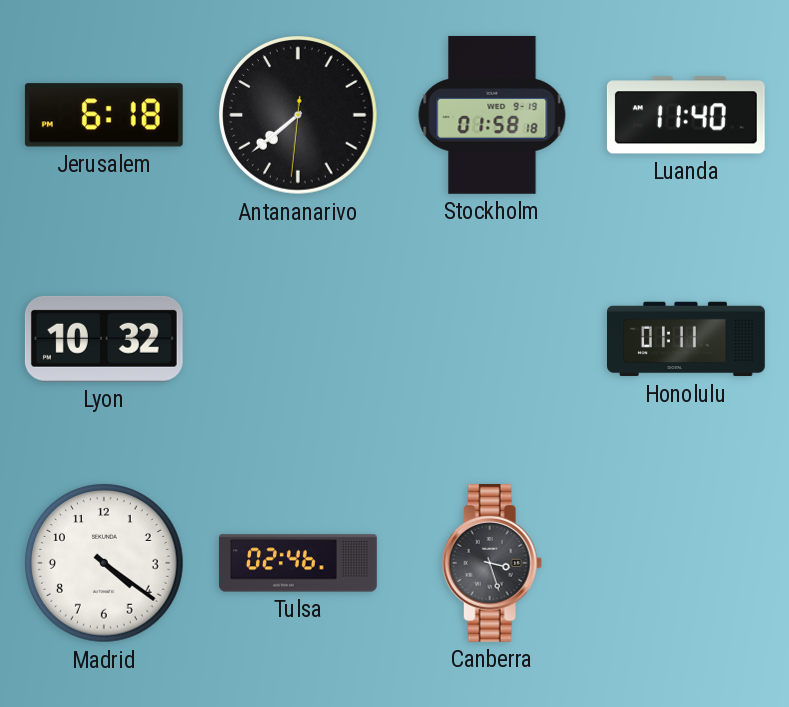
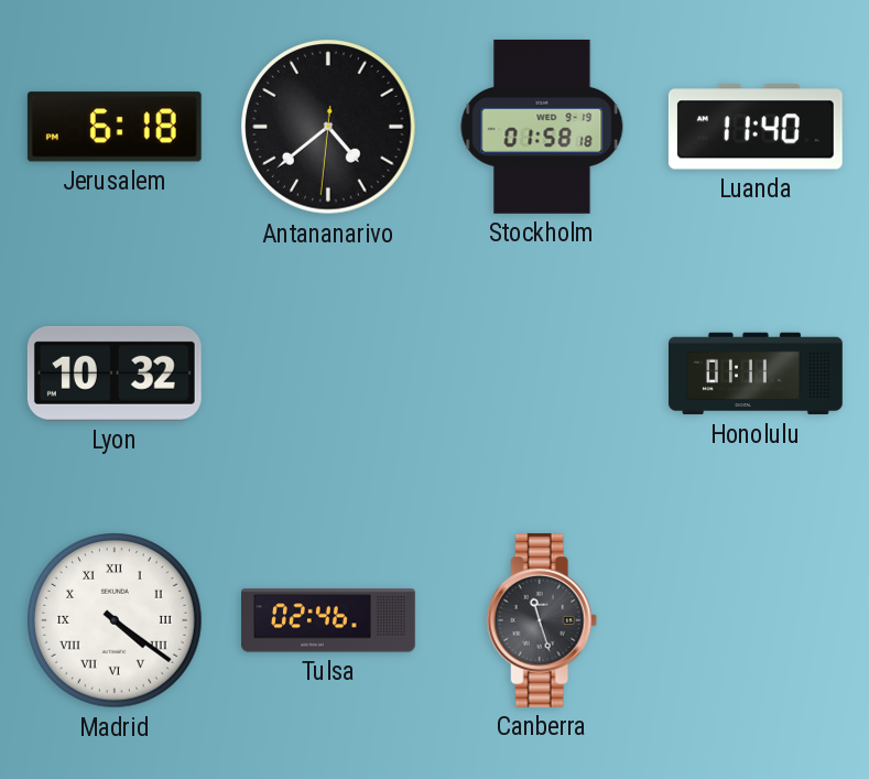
Antananarivo: 7:38 -> 4:38
Madrid numerals: Arabic -> Roman
Canberra: 3:27 -> 11:27
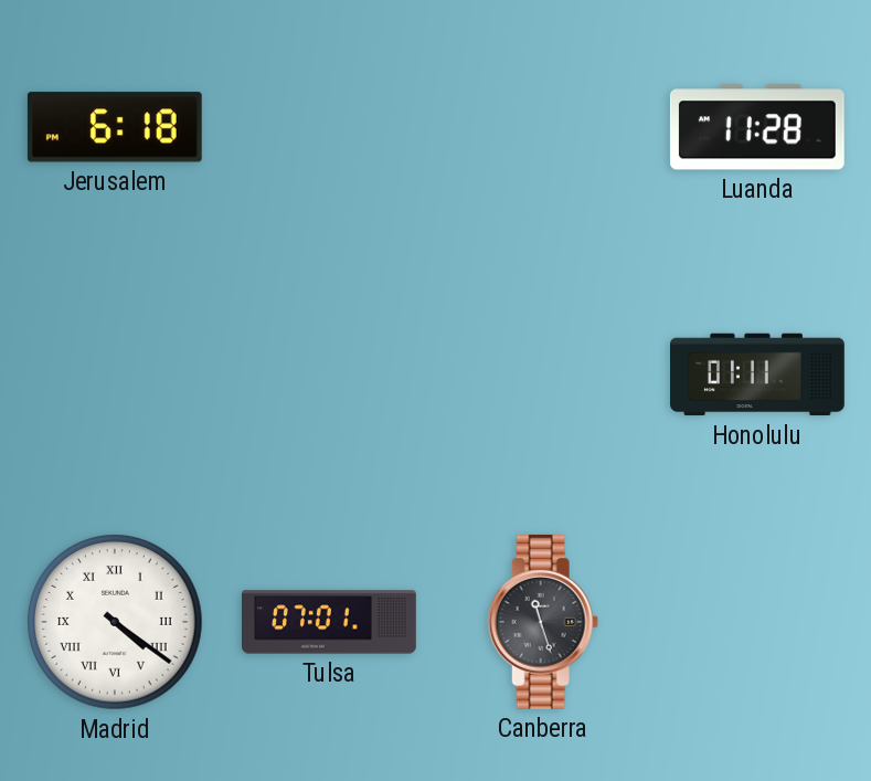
Antananarivo: 4:38 -> none
Stockholm: 01:58 -> none
Luanda: 11:40 -> 11:28
Lyon: 10:32 -> none
Tulsa: 02:46 -> 07:01
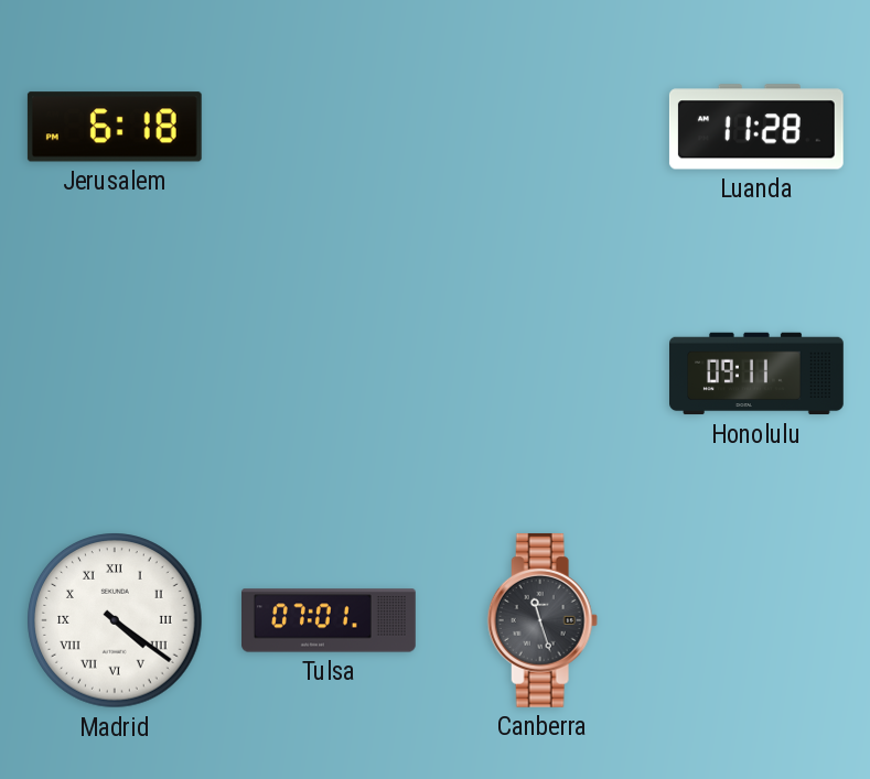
Honolulu: 01:11 -> 09:11
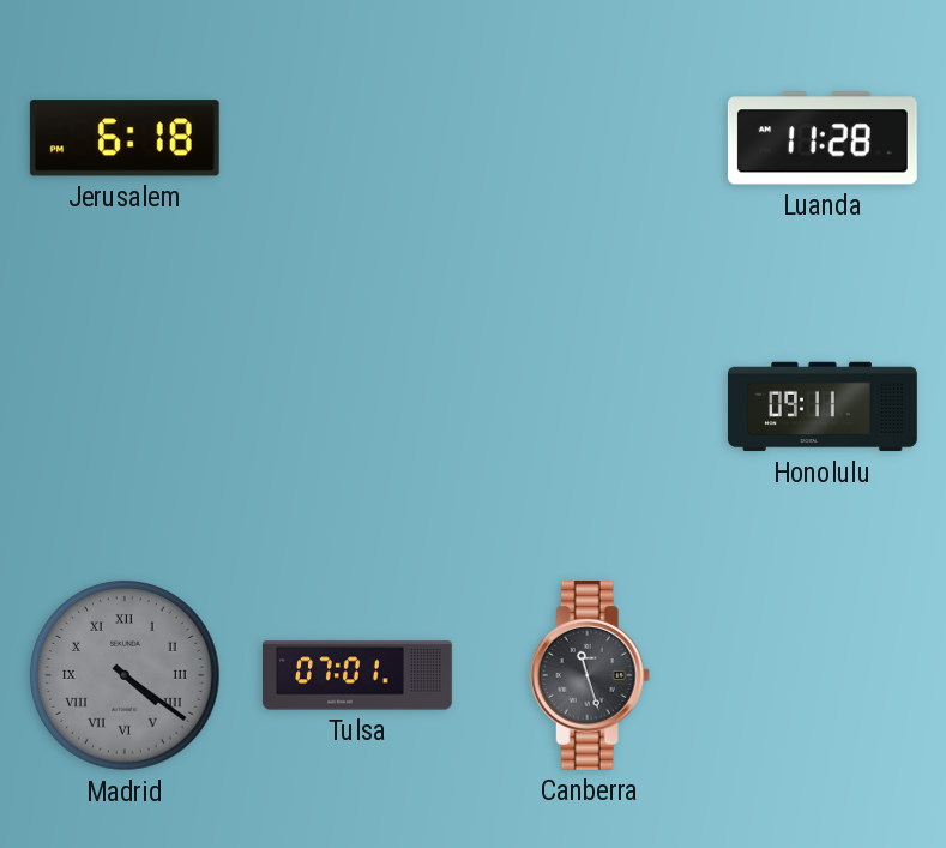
Madrid dial: white -> grey
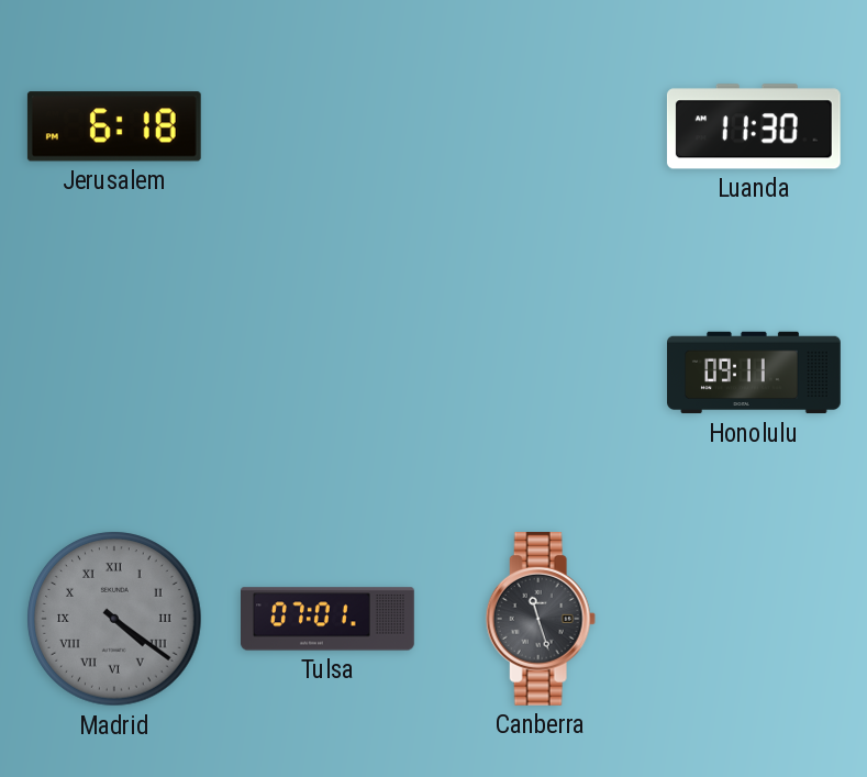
Luanda: 11:28 -> 11:30
